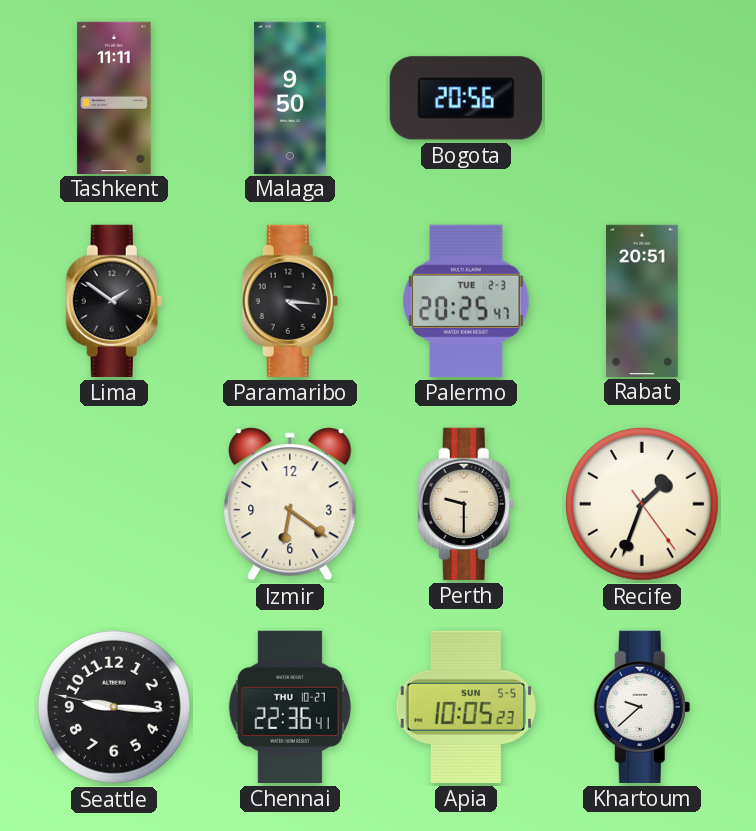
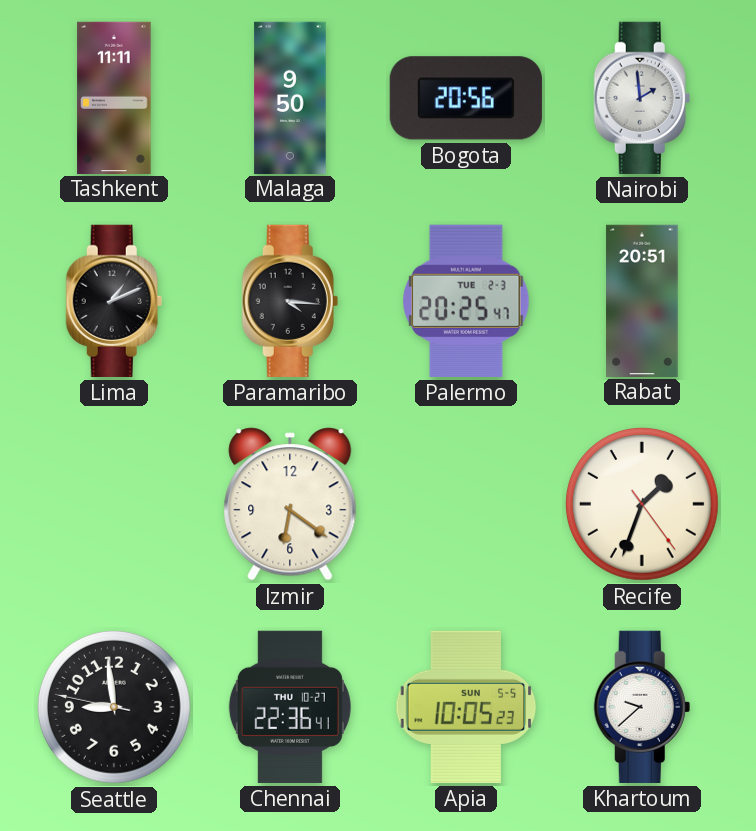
Nairobi: none -> 1:59
Lima: 1:51 -> 1:11
Perth: 9:30 -> none
Seattle: 9:15 -> 8:58
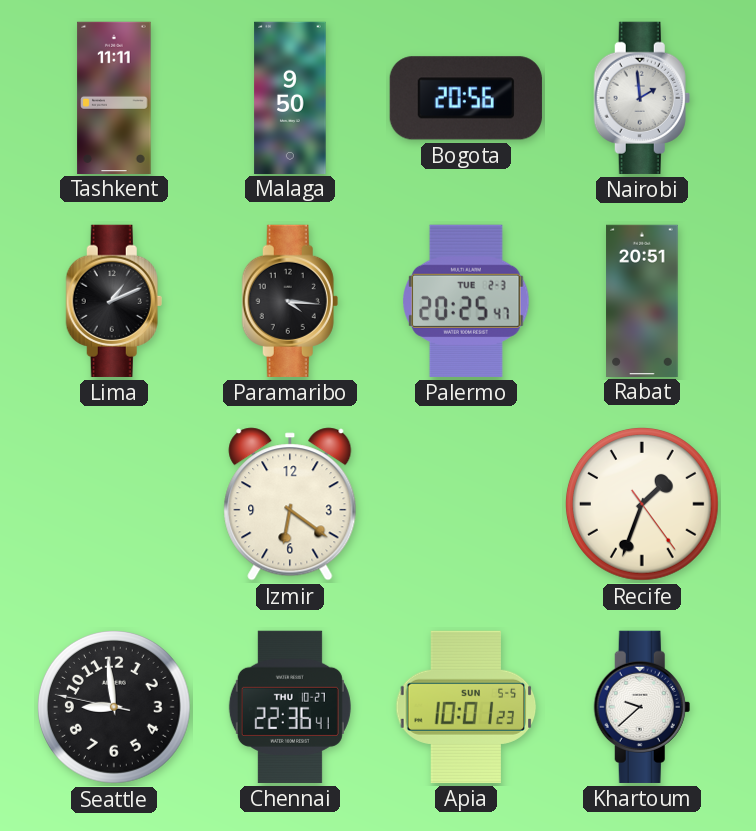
Apia: 10:05 -> 10:01
